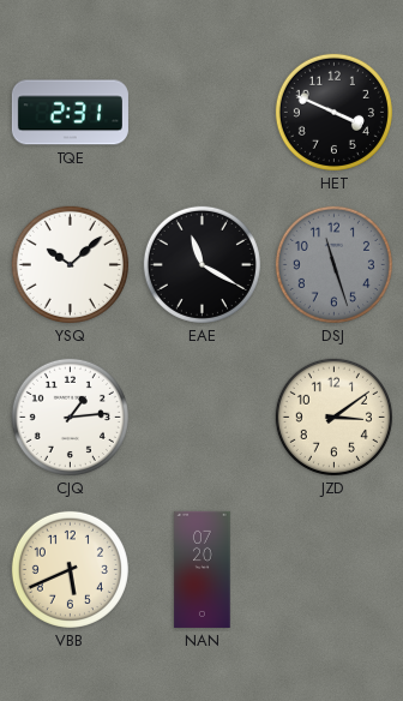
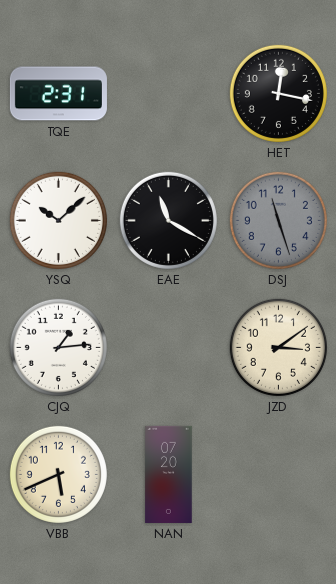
HET: 3:49 -> 12:17
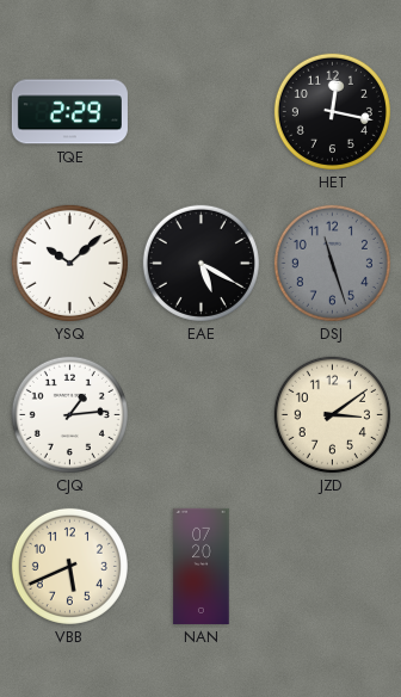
TQE: 2:31 -> 2:29
EAE: 11:20 -> 5:20
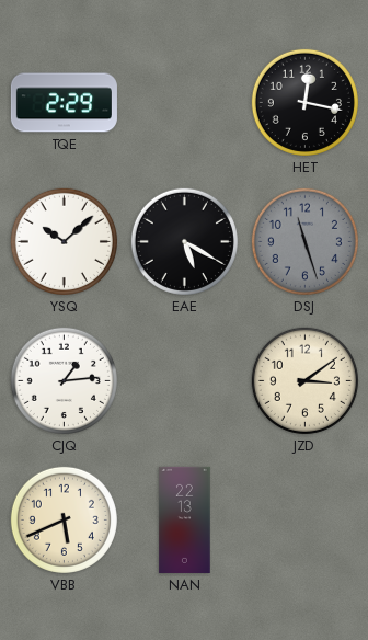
NAN: 07:20 -> 22:13
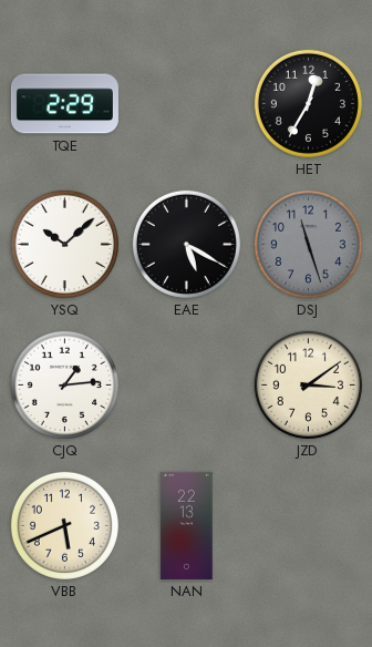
HET: 12:17 -> 12:35
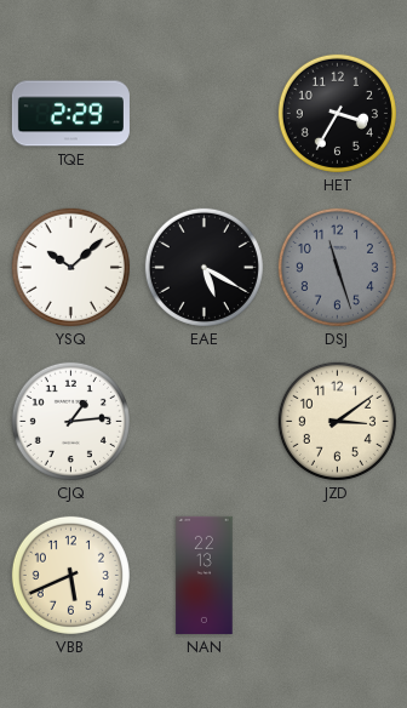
HET: 12:35 -> 3:35
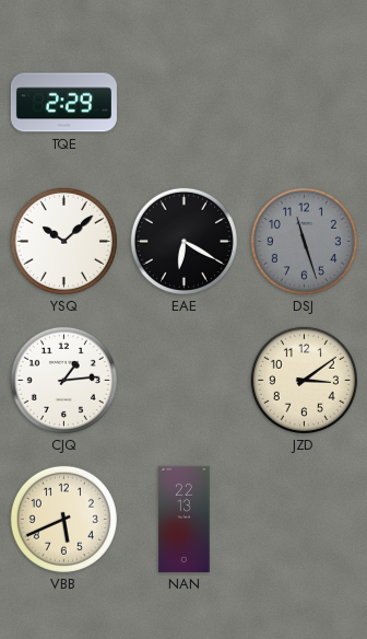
HET: 3:35 -> none
EAE: 5:20 -> 6:20
